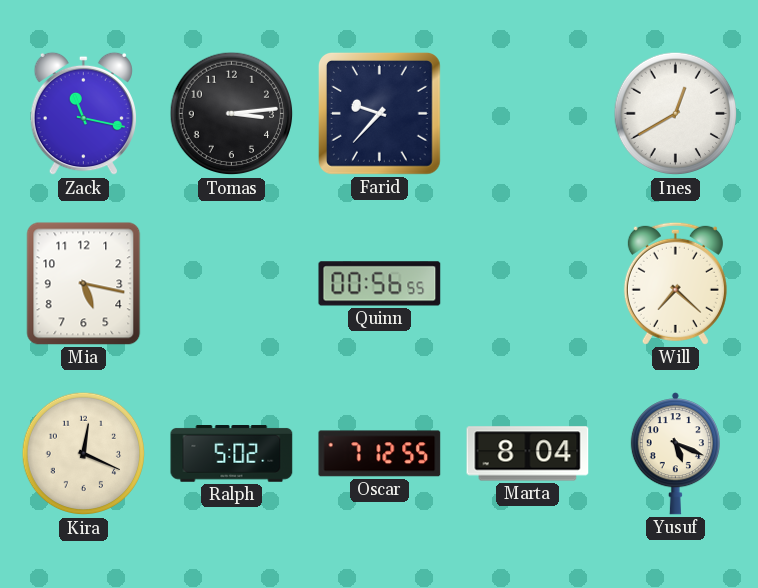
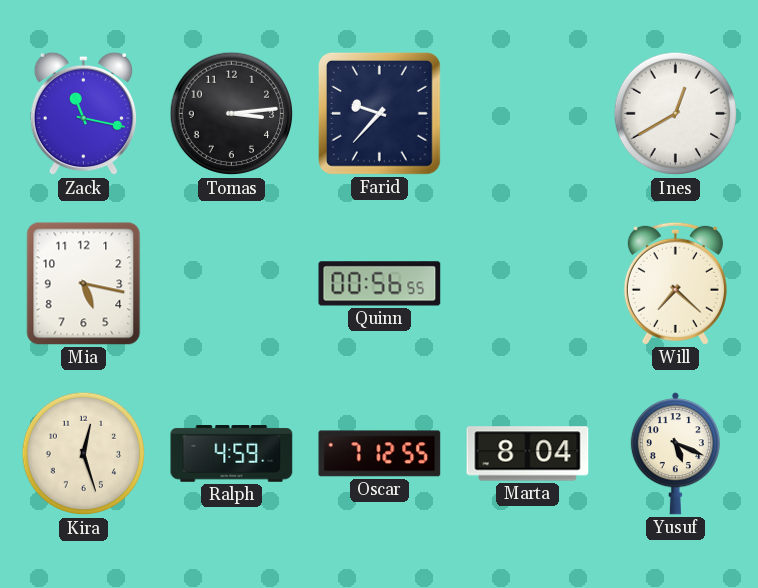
Kira: 12:19 -> 12:27
Ralph: 5:02 -> 4:59
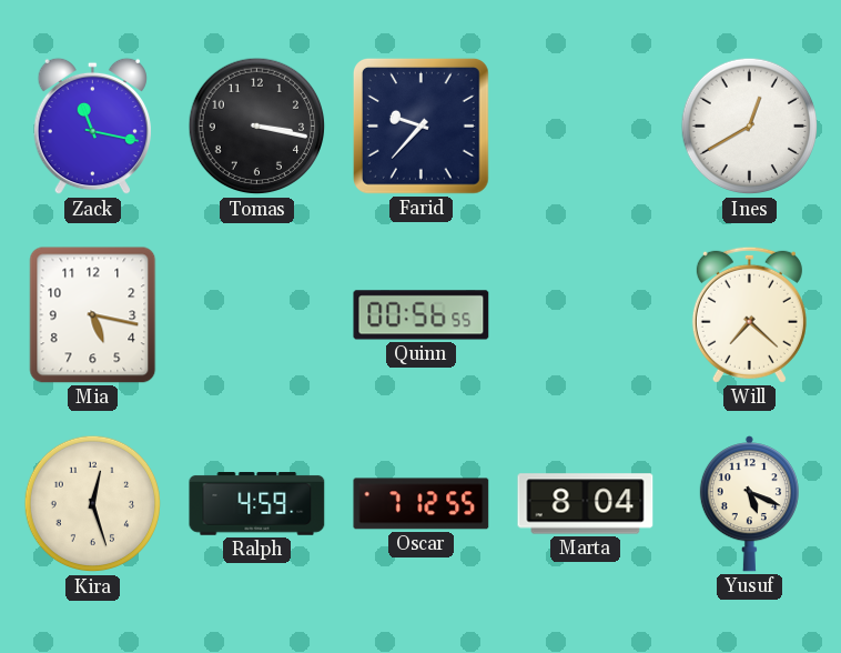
Tomas: 3:14 -> 3:17
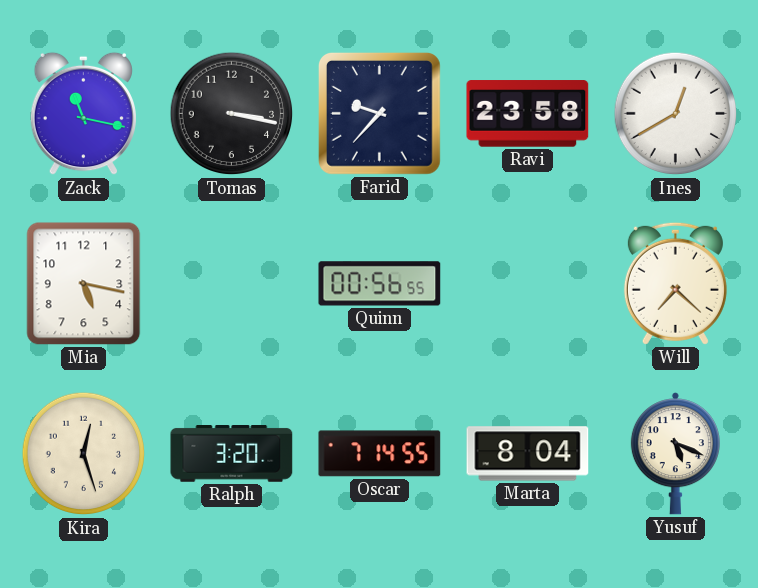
Ravi: none -> 23:58
Ralph: 4:59 -> 3:20
Oscar: 7:12 -> 7:14
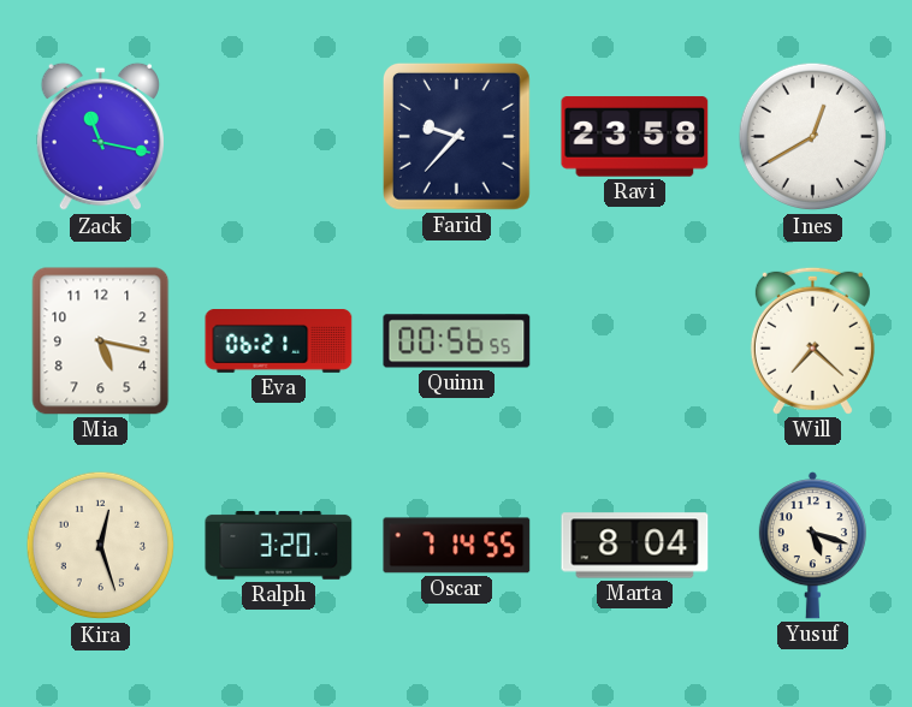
Tomas: 3:17 -> none
Eva: none -> 06:21
Yusuf: 5:19 -> 5:18
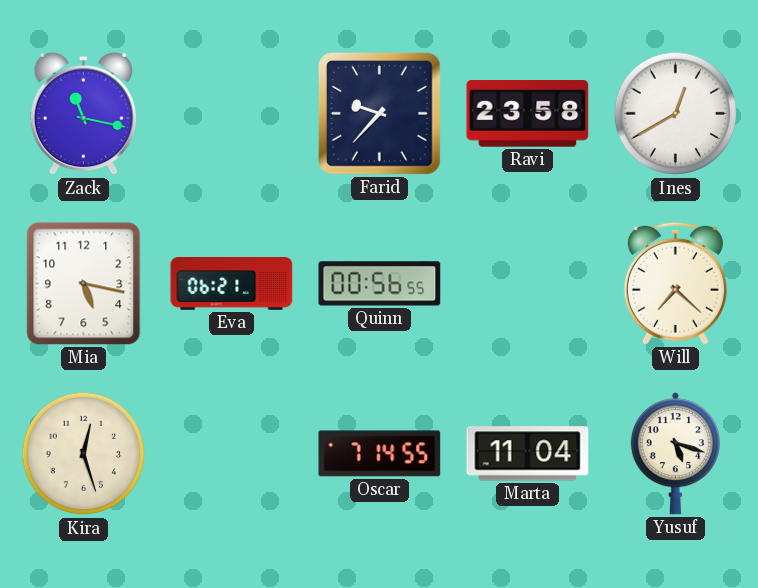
Ralph: 3:20 -> none
Marta: 8:04 -> 11:04
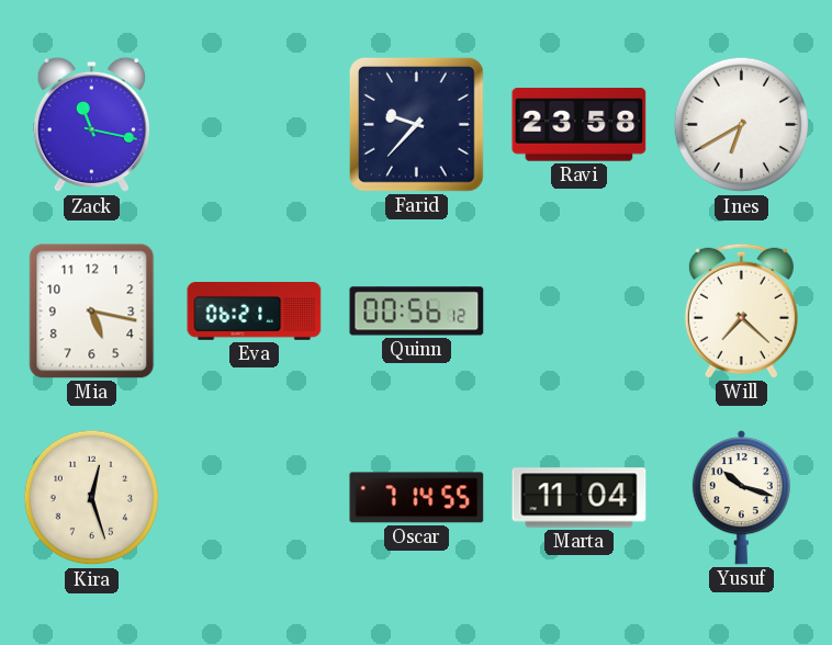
Ines: 12:40 -> 6:40
Quinn: 00:56:55 -> 00:56:12
Yusuf: 5:18 -> 10:18
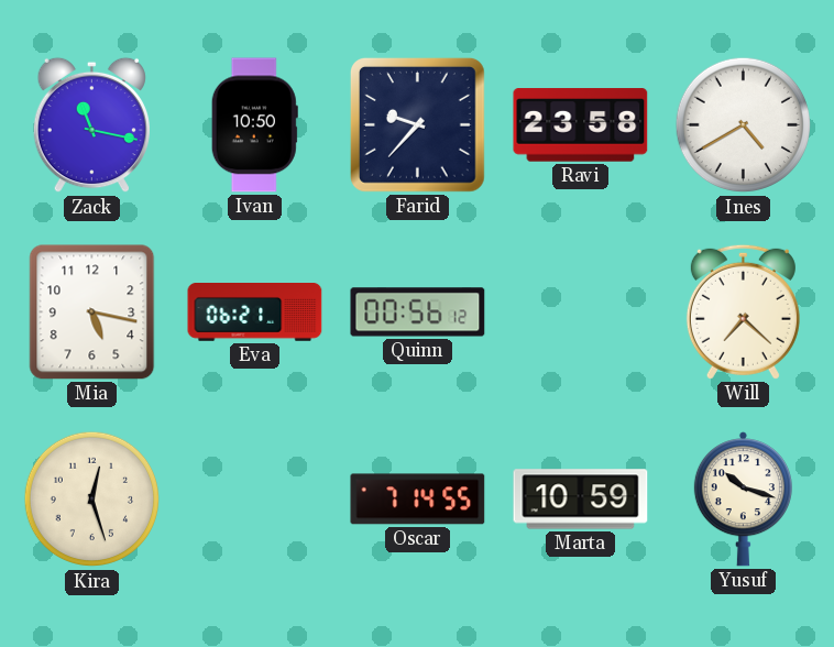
Ivan: none -> 10:50
Ines: 6:40 -> 4:40
Marta: 11:04 -> 10:59
